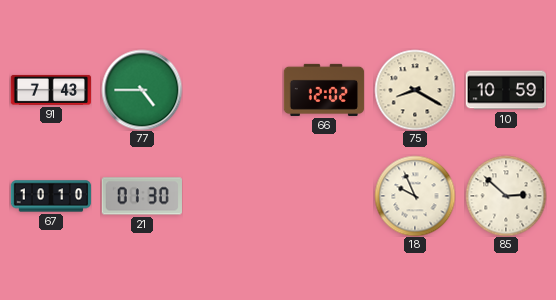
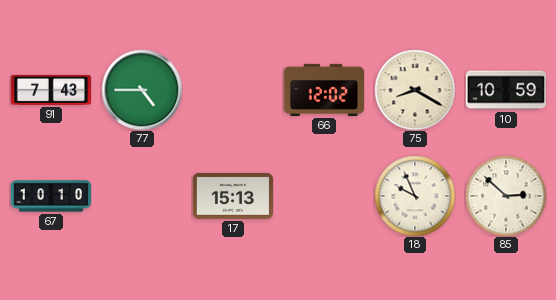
21: 01:30 -> none
17: none -> 15:13
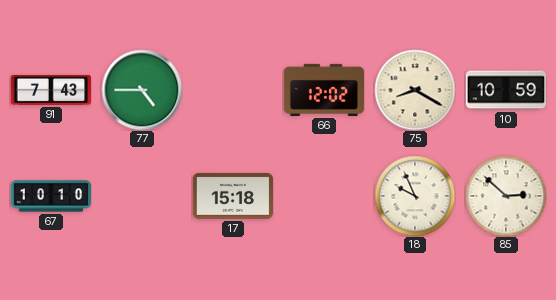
17: 15:13 -> 15:18
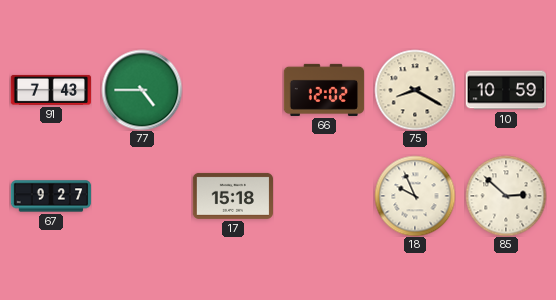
67: 10:10 -> 9:27
